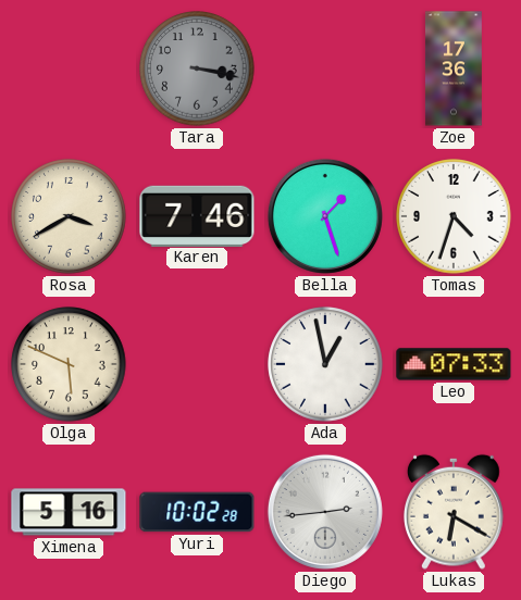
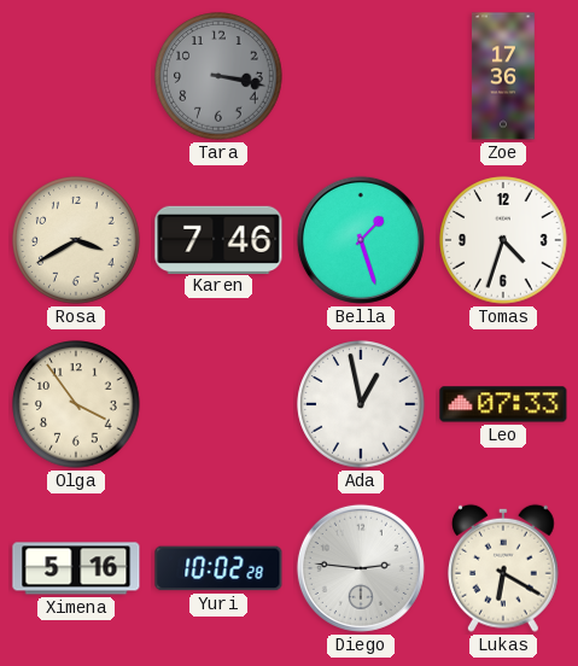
Olga: 5:49 -> 3:54
Diego: 2:44 -> 2:46
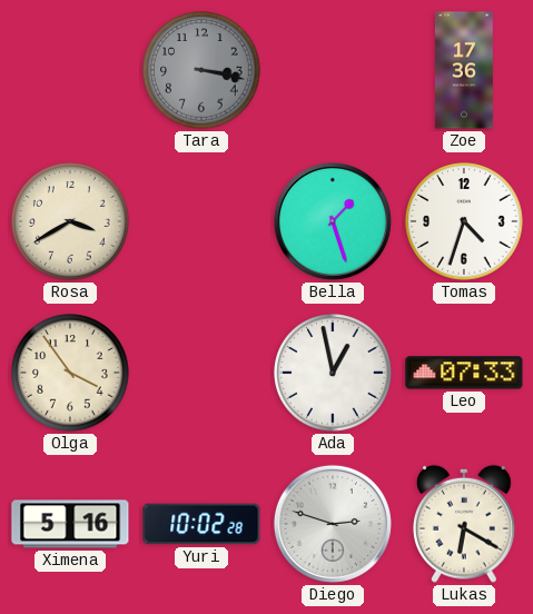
Karen: 7:46 -> none
Diego: 2:46 -> 2:48
